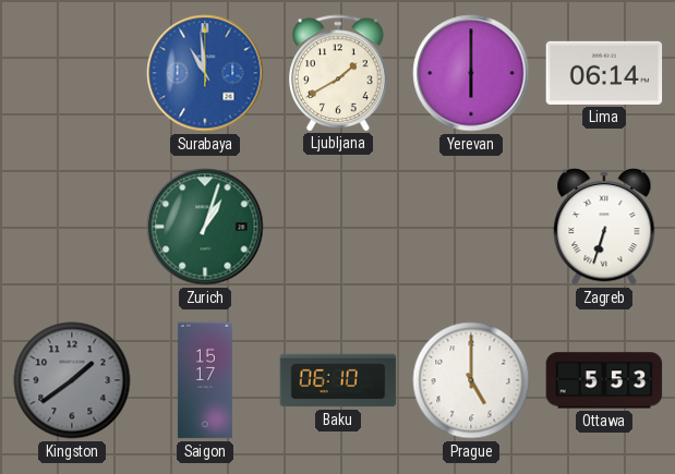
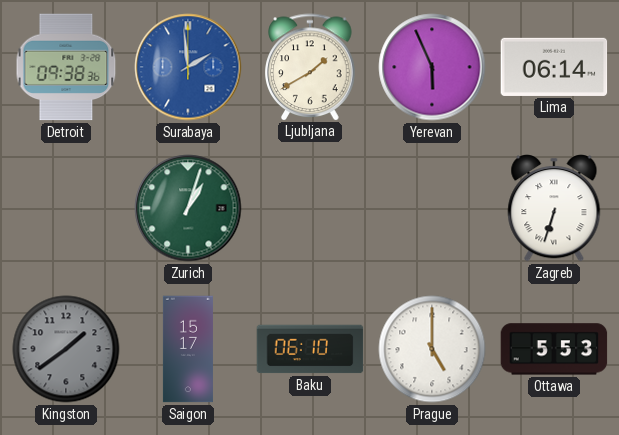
Detroit: none -> 09:38
Surabaya: 10:59 -> 1:59
Yerevan: 6:00 -> 5:56
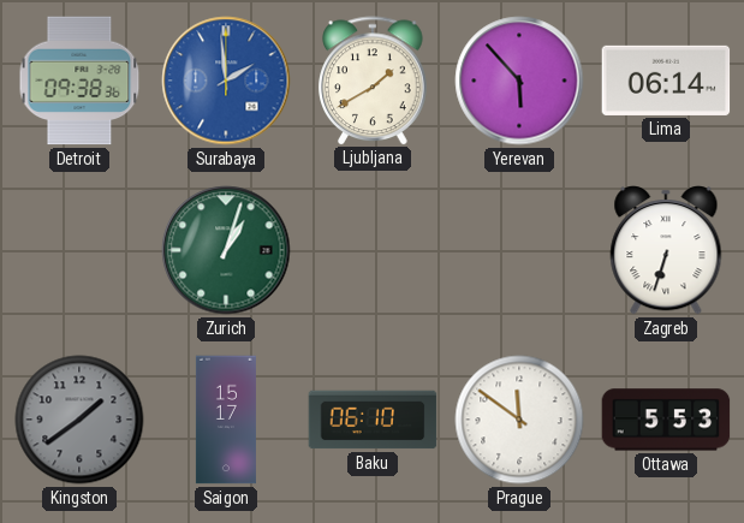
Yerevan: 5:56 -> 5:53
Prague: 5:00 -> 11:51
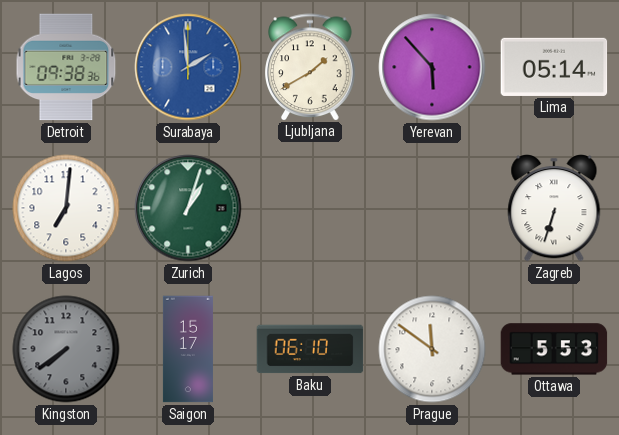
Lima: 06:14 -> 05:14
Lagos: none -> 7:01
Kingston: 1:39 -> 7:39
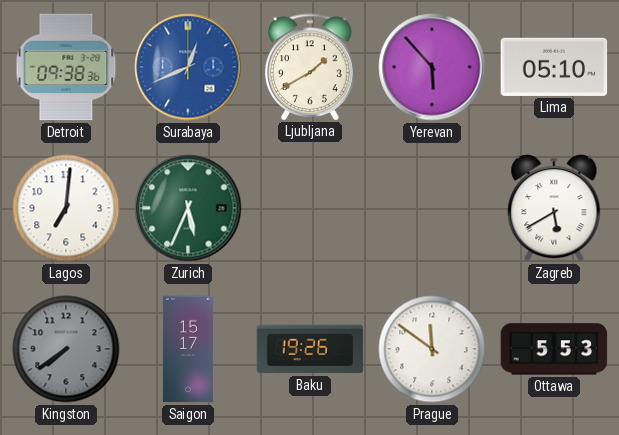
Surabaya: 1:59 -> 12:41
Lima: 05:14 -> 05:10
Zurich: 1:03 -> 5:34
Zagreb: 6:33 -> 5:40
Baku: 06:10 -> 19:26
